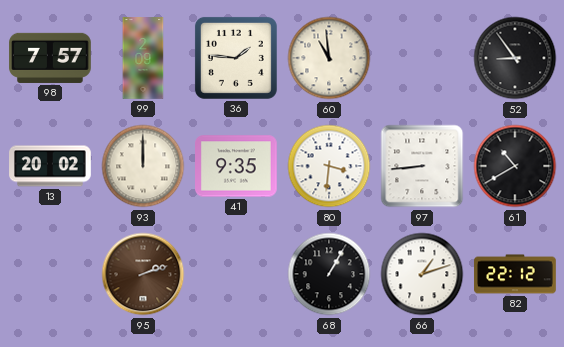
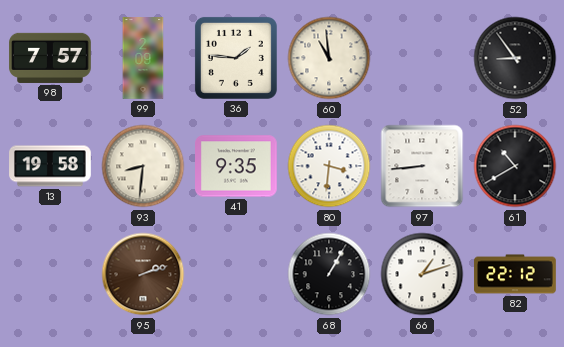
13: 20:02 -> 19:58
93: 12:00 -> 8:31
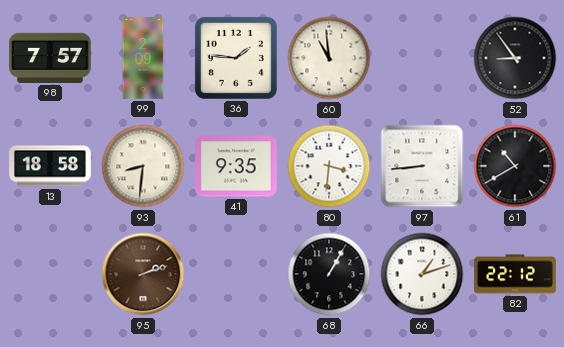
13: 19:58 -> 18:58
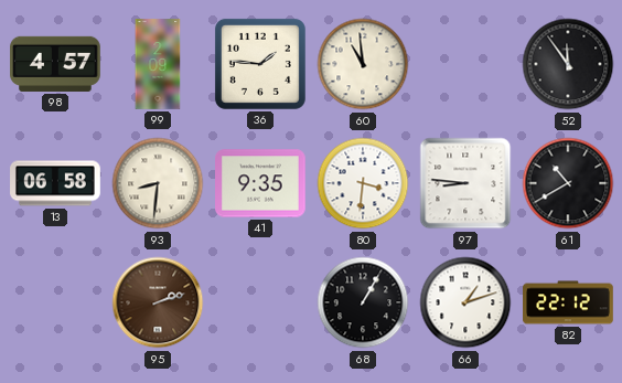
98: 7:57 -> 4:57
52: 8:54 -> 11:54
13: 18:58 -> 06:58
97: 8:44 -> 8:46
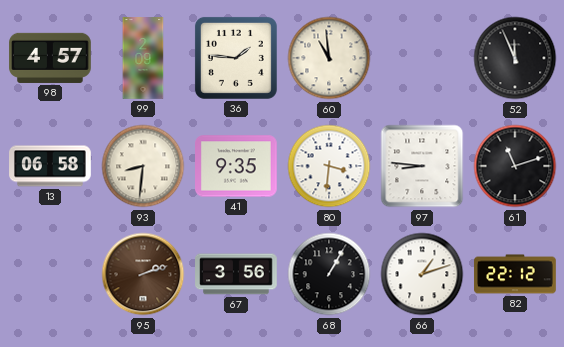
52: 11:54 -> 11:56
61: 10:40 -> 11:12
67: none -> 3:56
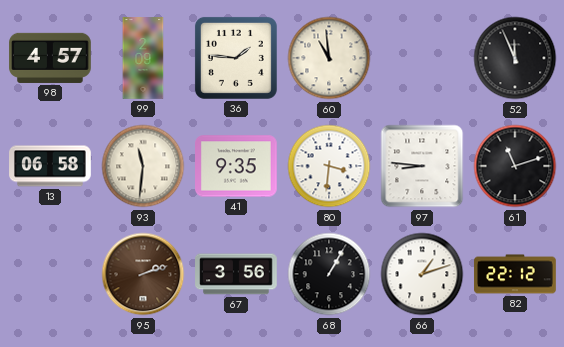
93: 8:31 -> 11:31
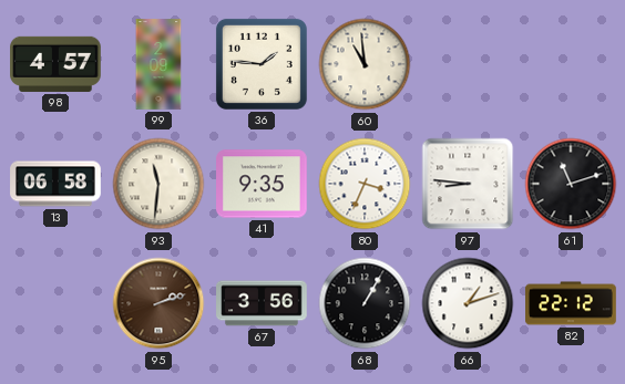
52: 11:56 -> none
80: 3:31 -> 3:34
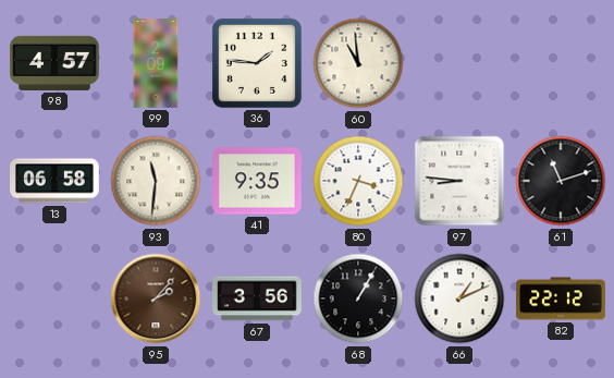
95: 2:12 -> 2:07
66: 1:12 -> 1:11
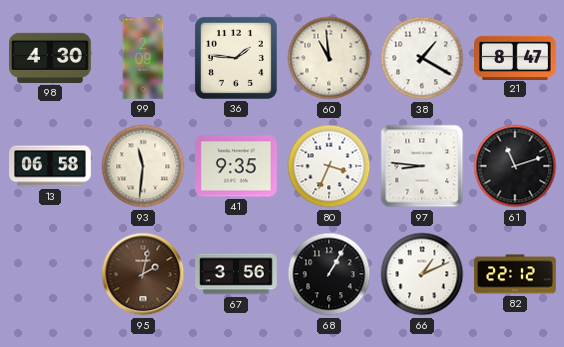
98: 4:57 -> 4:30
38: none -> 1:20
21: none -> 8:47
95: 2:07 -> 2:02
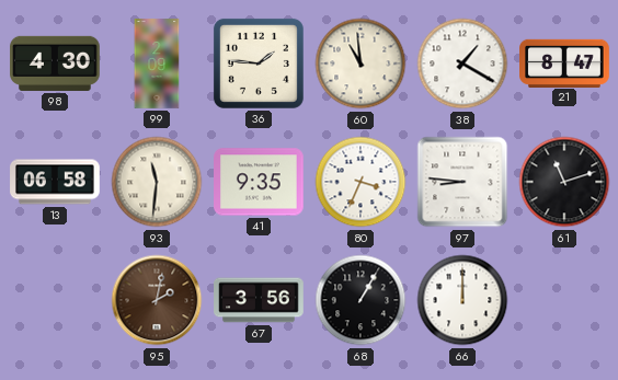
66: 1:11 -> 12:00
82: 22:12 -> none
